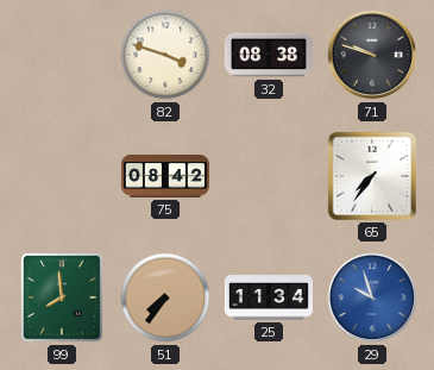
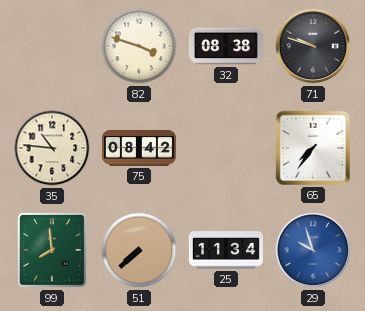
35: none -> 10:46
51: 7:36 -> 7:38
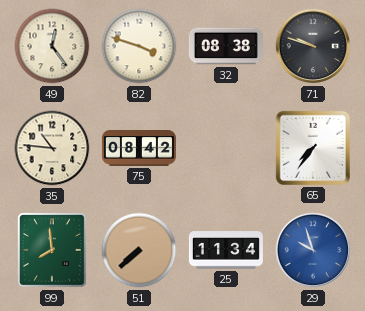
49: none -> 12:24
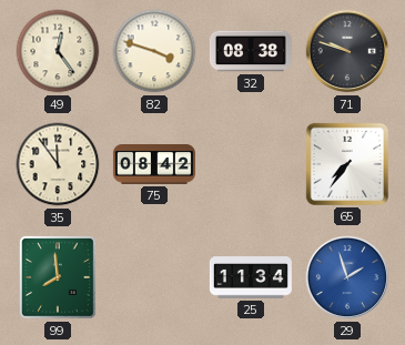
35: 10:46 -> 11:54
51: 7:38 -> none
29: 9:57 -> 1:57
